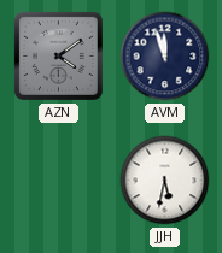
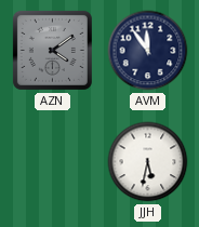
AVM: 11:57 -> 11:54
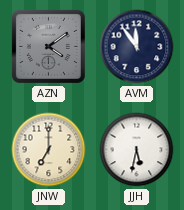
JNW: none -> 7:00
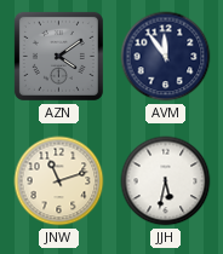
JNW: 7:00 -> 11:12
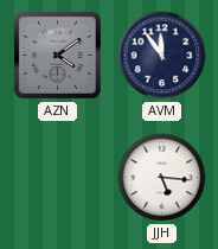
JNW: 11:12 -> none
JJH: 5:32 -> 5:16
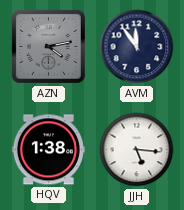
AZN: 4:09 -> 4:13
HQV: none -> 1:38
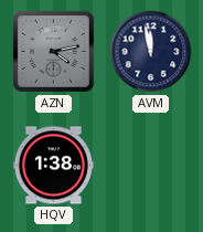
AVM: 11:54 -> 11:58
JJH: 5:16 -> none
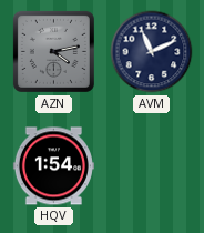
AVM: 11:58 -> 11:11
HQV: 1:38 -> 1:54
